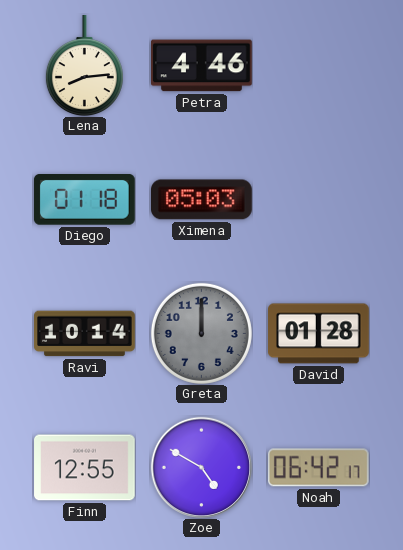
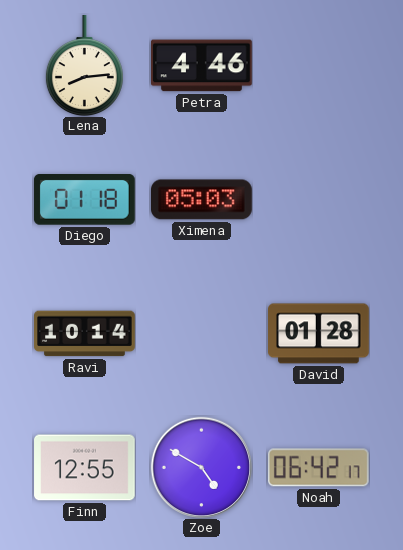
Greta: 12:00 -> none
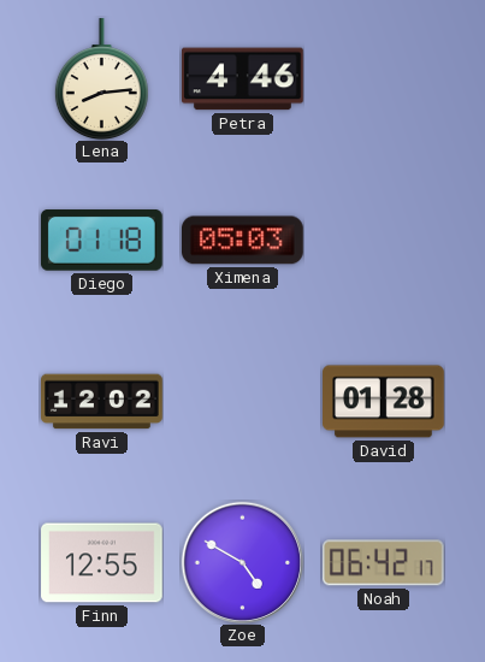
Ravi: 10:14 -> 12:02
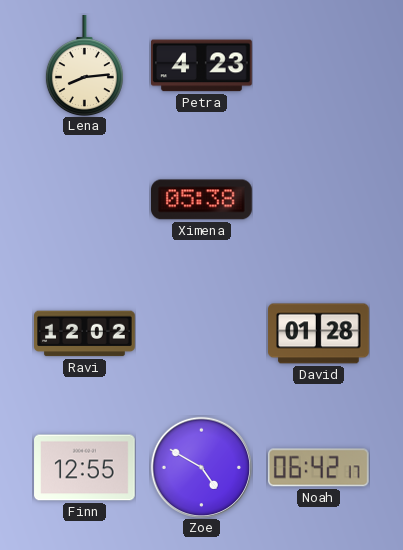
Petra: 4:46 -> 4:23
Diego: 01:18 -> none
Ximena: 05:03 -> 05:38
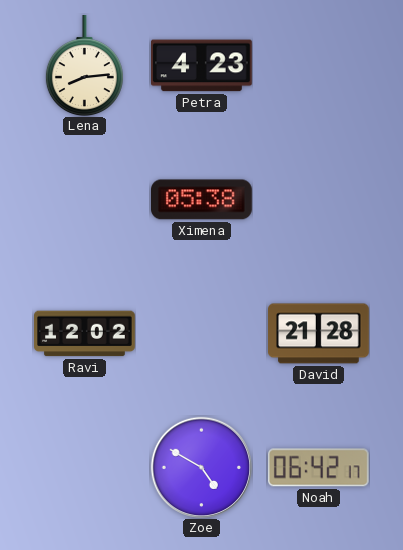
David: 01:28 -> 21:28
Finn: 12:55 -> none
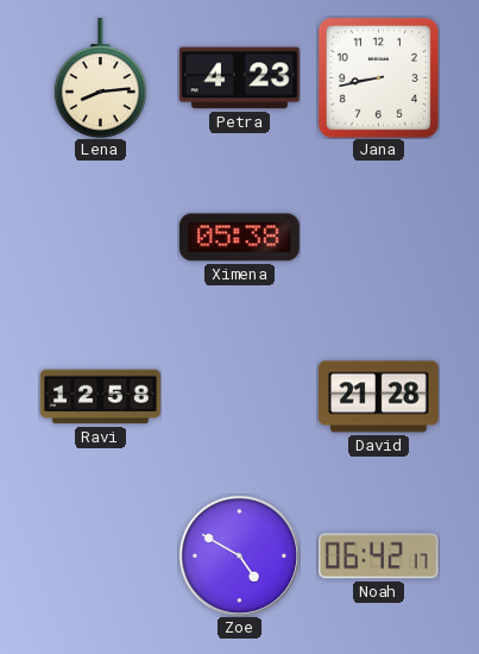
Jana: none -> 8:43
Ravi: 12:02 -> 12:58
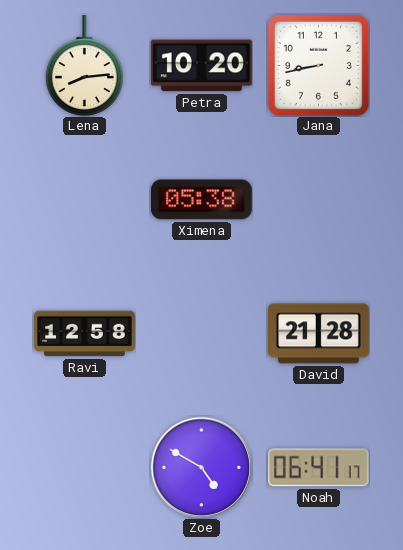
Petra: 4:23 -> 10:20
Noah: 06:42 -> 06:41
